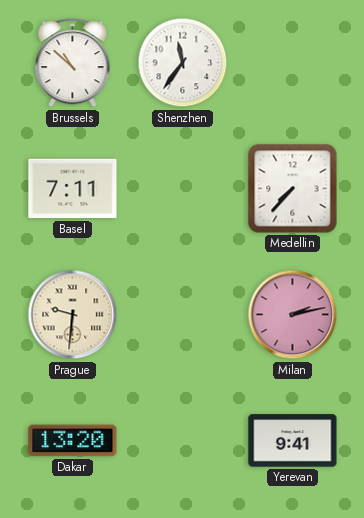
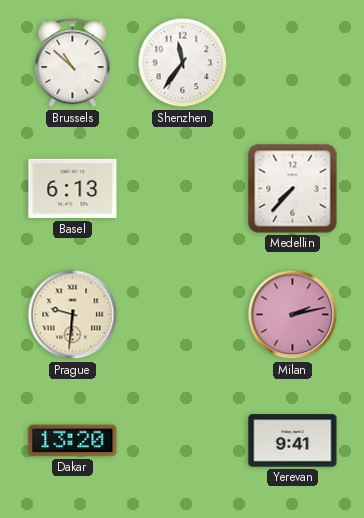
Basel: 7:11 -> 6:13
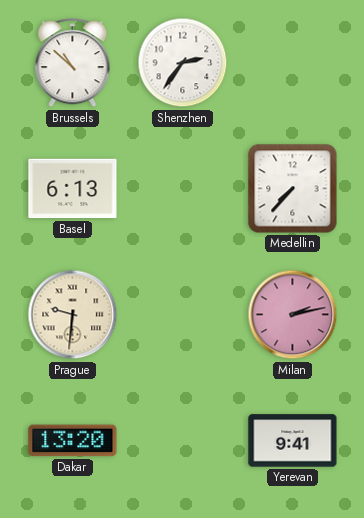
Shenzhen: 11:36 -> 2:36
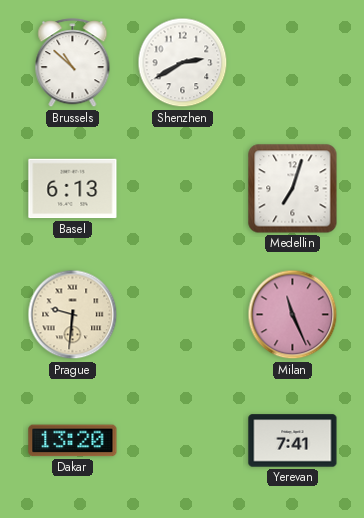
Shenzhen: 2:36 -> 2:40
Medellin: 7:37 -> 7:03
Milan: 2:13 -> 11:26
Yerevan: 9:41 -> 7:41
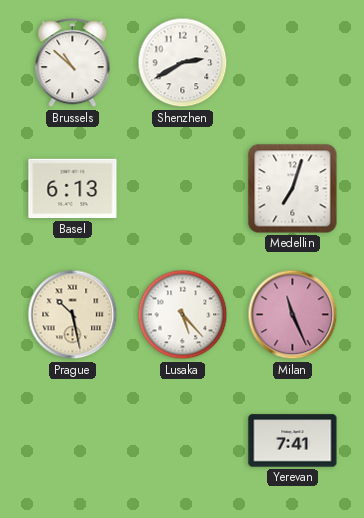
Prague: 9:31 -> 10:28
Lusaka: none -> 5:23
Dakar: 13:20 -> none
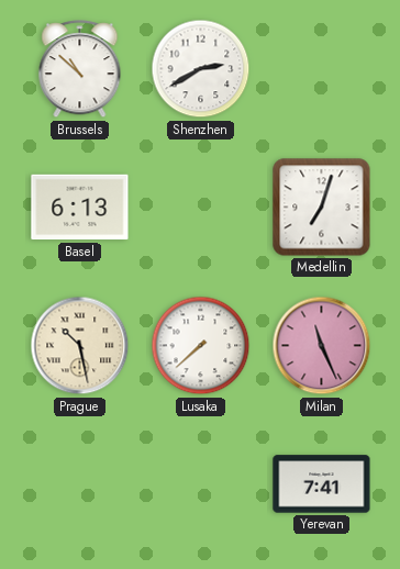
Lusaka: 5:23 -> 7:38
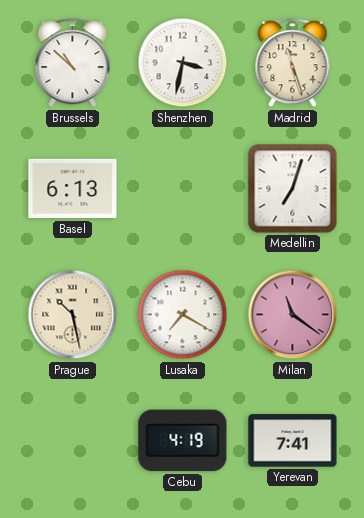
Shenzhen: 2:40 -> 3:32
Madrid: none -> 11:27
Lusaka: 7:38 -> 7:20
Milan: 11:26 -> 11:21
Cebu: none -> 4:19
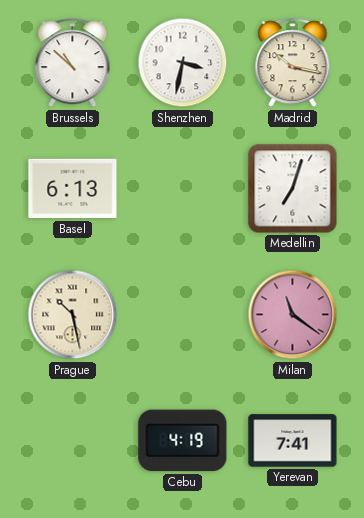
Madrid: 11:27 -> 10:17
Lusaka: 7:20 -> none
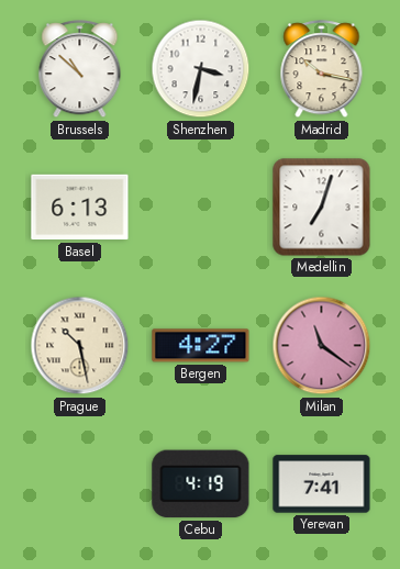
Bergen: none -> 4:27
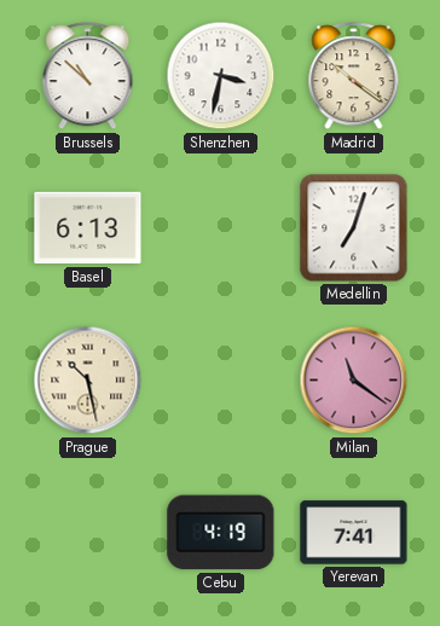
Madrid: 10:17 -> 10:21
Bergen: 4:27 -> none
